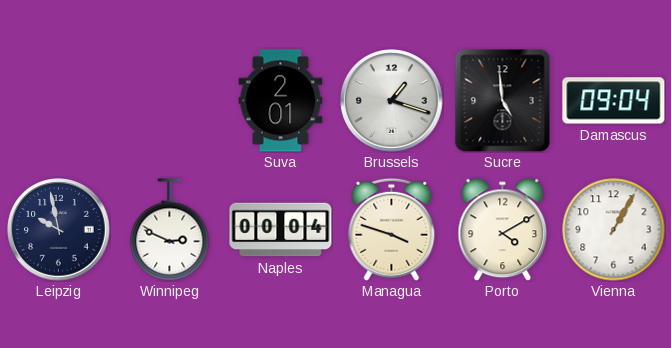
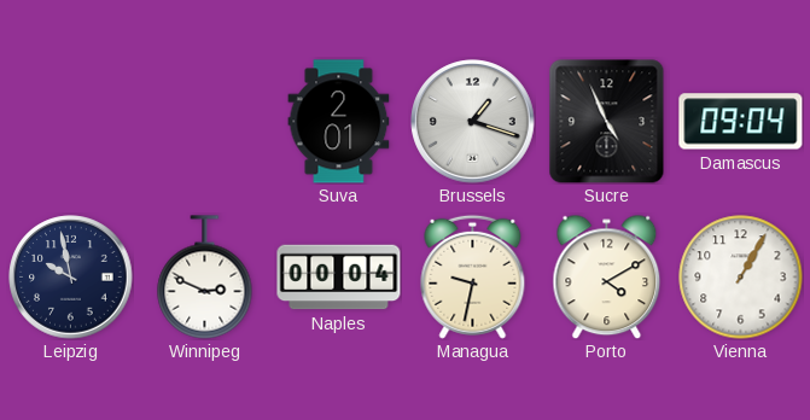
Sucre: 4:59 -> 4:56
Managua: 3:48 -> 9:32
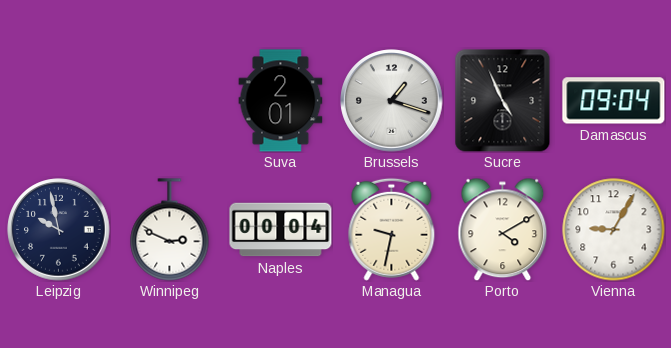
Vienna: 1:05 -> 9:05
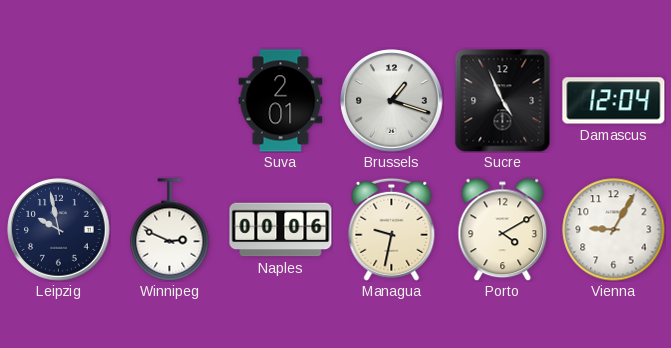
Damascus: 09:04 -> 12:04
Naples: 00:04 -> 00:06
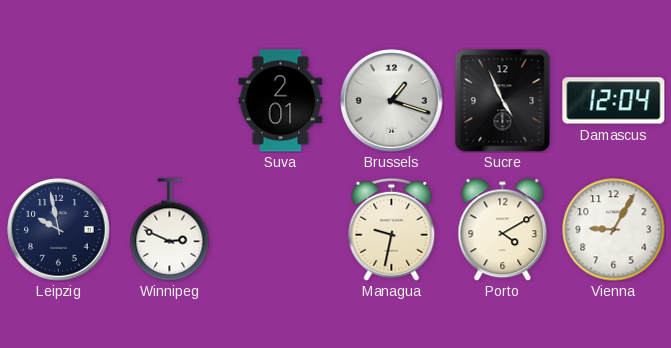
Naples: 00:06 -> none
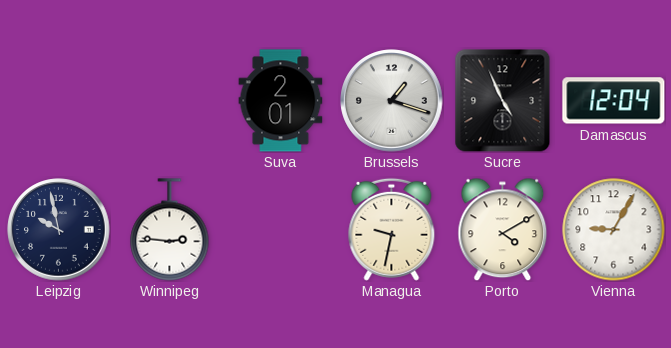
Winnipeg: 2:49 -> 2:46
